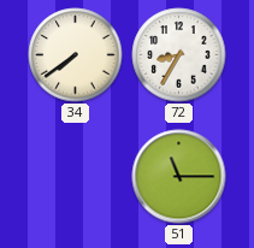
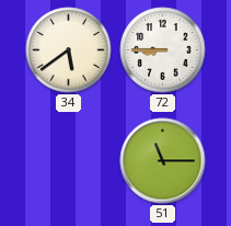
34: 7:39 -> 5:39
72: 8:35 -> 8:45
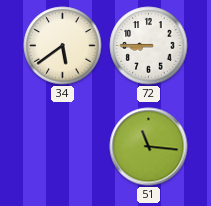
51: 11:15 -> 11:16
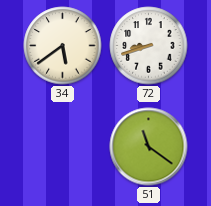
72: 8:45 -> 8:42
51: 11:16 -> 11:21
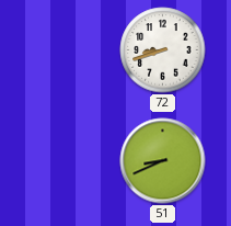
34: 5:39 -> none
51: 11:21 -> 8:41
